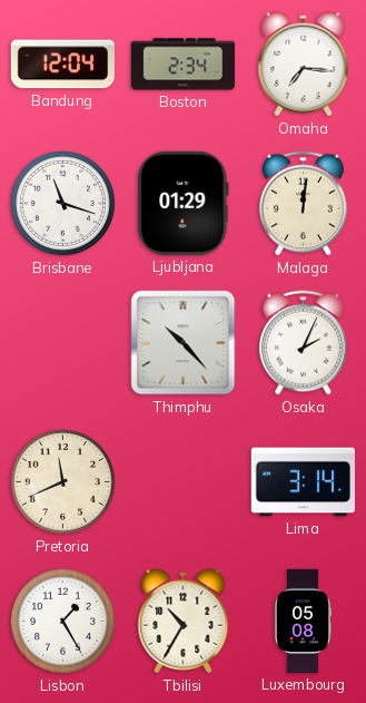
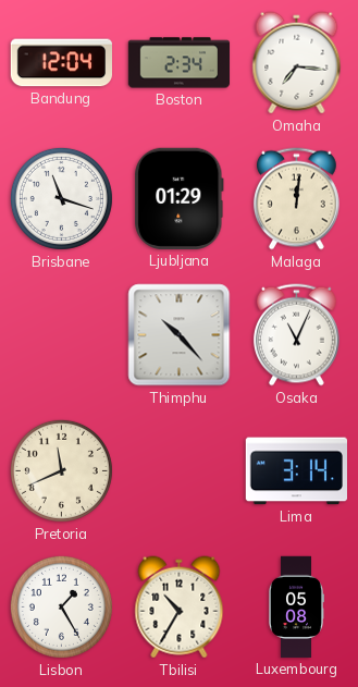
Osaka: 2:04 -> 11:04
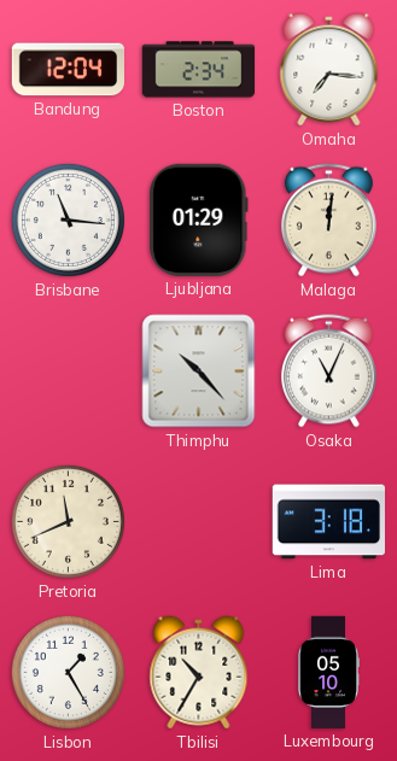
Brisbane: 11:18 -> 11:16
Lima: 3:14 -> 3:18
Luxembourg: 05:08 -> 05:10
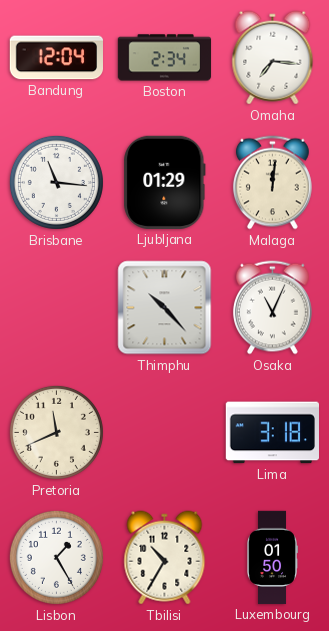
Luxembourg: 05:10 -> 01:50
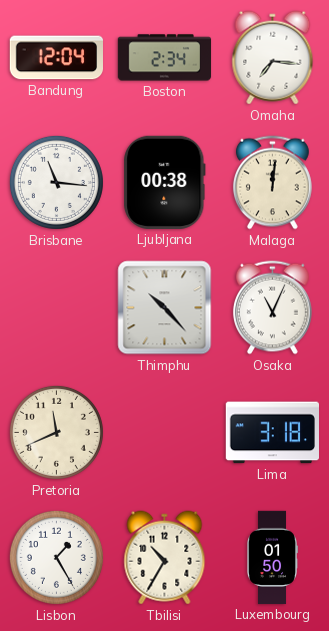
Ljubljana: 01:29 -> 00:38
